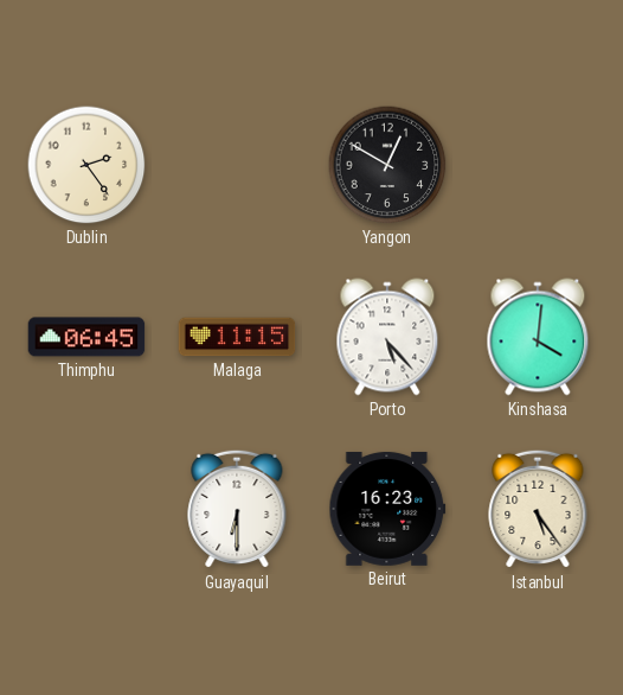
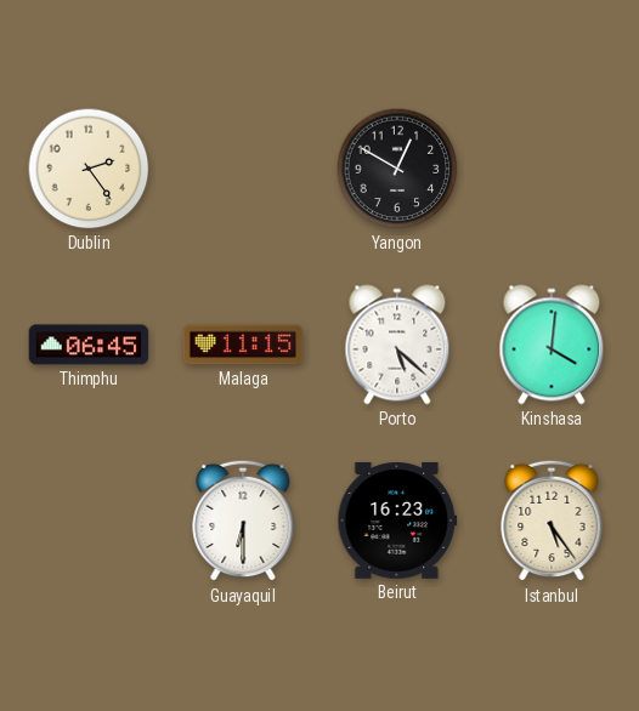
Porto: 5:23 -> 5:22
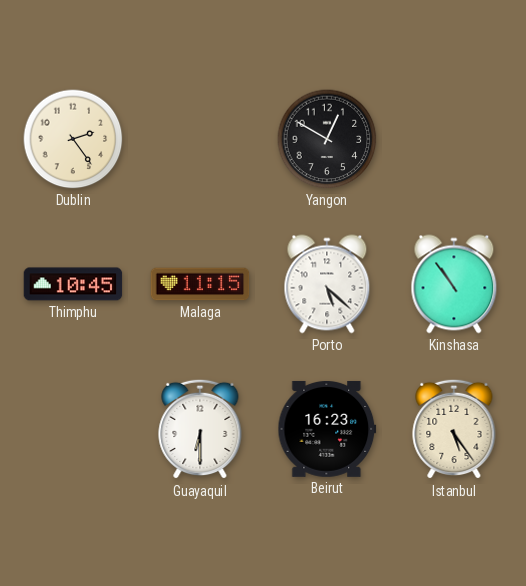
Thimphu: 06:45 -> 10:45
Kinshasa: 4:01 -> 10:54
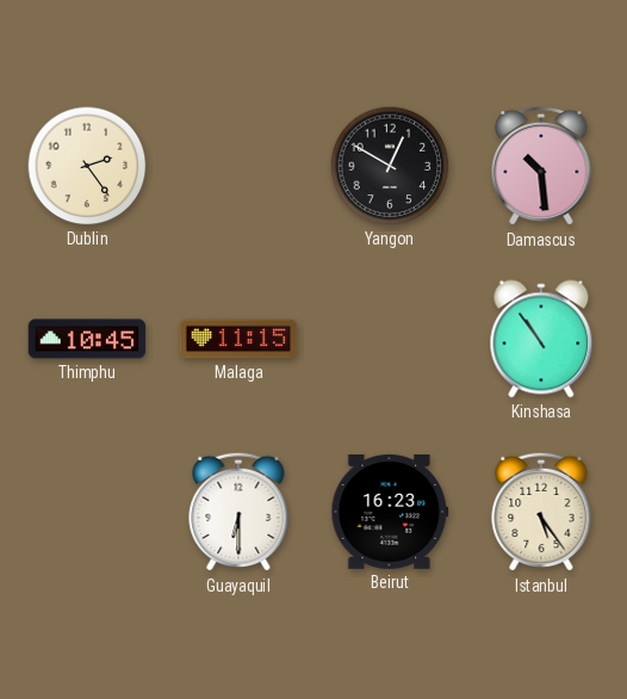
Damascus: none -> 10:29
Porto: 5:22 -> none
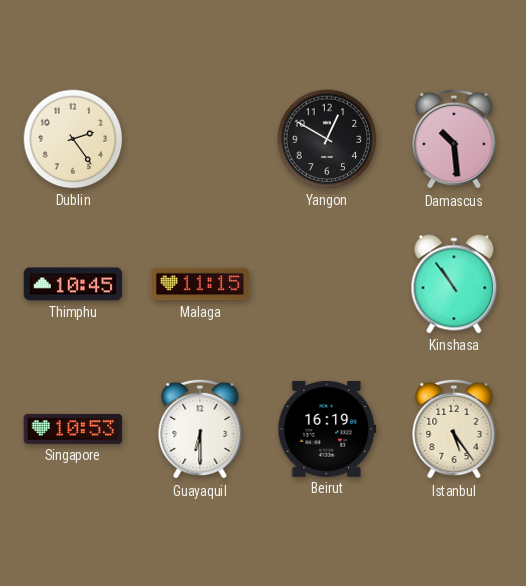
Singapore: none -> 10:53
Beirut: 16:23 -> 16:19
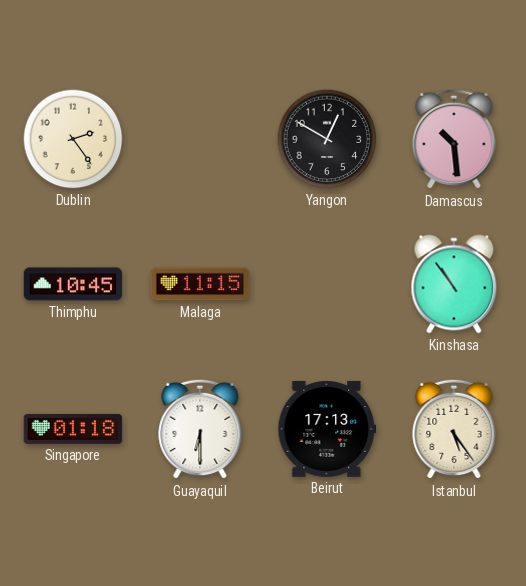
Singapore: 10:53 -> 01:18
Beirut: 16:19 -> 17:13
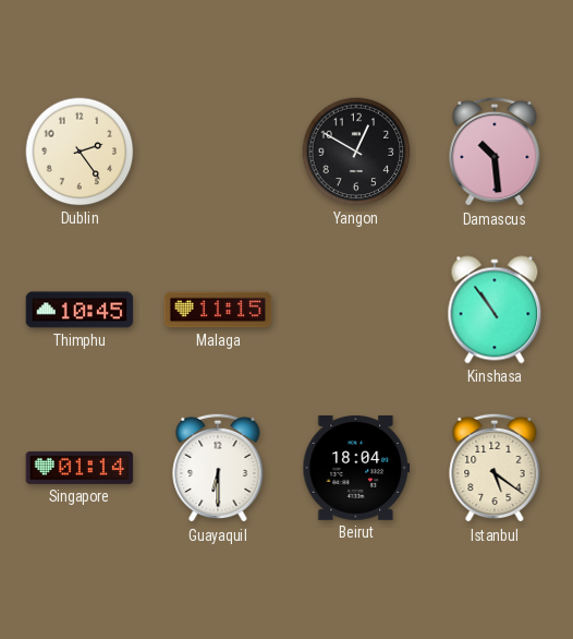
Singapore: 01:18 -> 01:14
Beirut: 17:13 -> 18:04
Istanbul: 5:24 -> 5:21
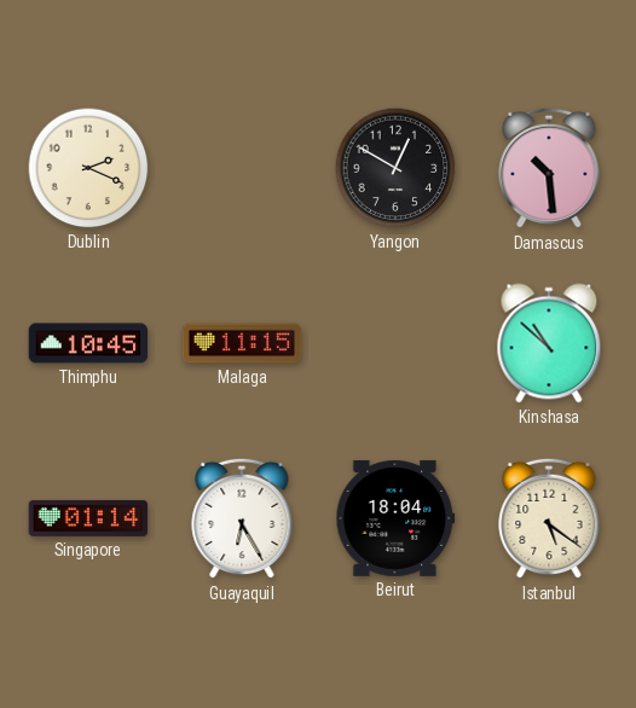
Dublin: 2:24 -> 2:19
Kinshasa: 10:54 -> 10:52
Guayaquil: 6:30 -> 6:25
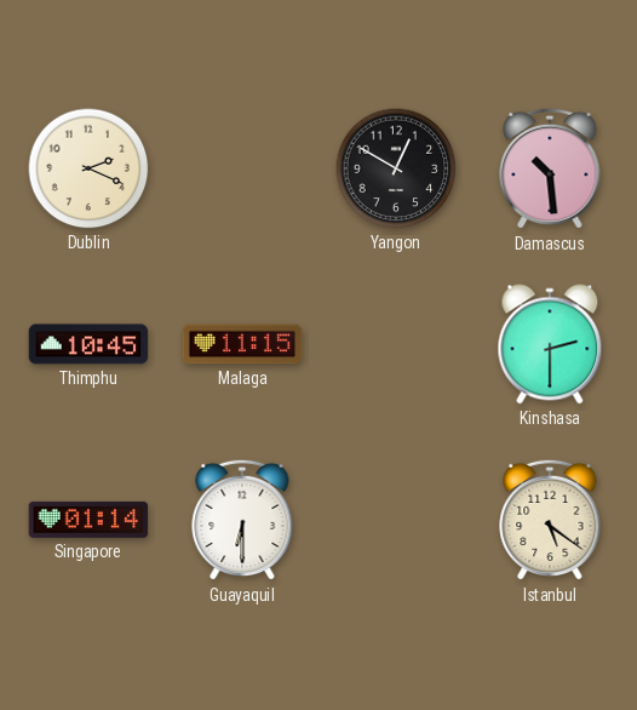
Kinshasa: 10:52 -> 2:30
Guayaquil: 6:25 -> 6:30
Beirut: 18:04 -> none
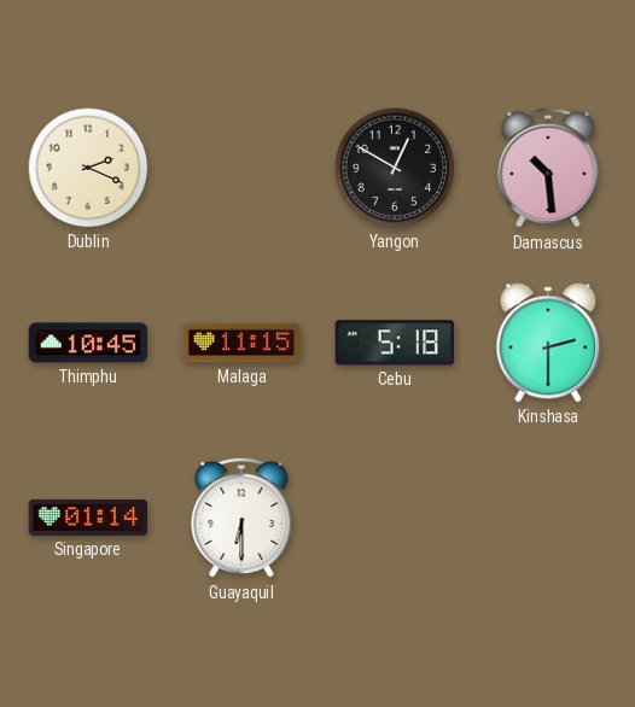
Cebu: none -> 5:18
Istanbul: 5:21 -> none
